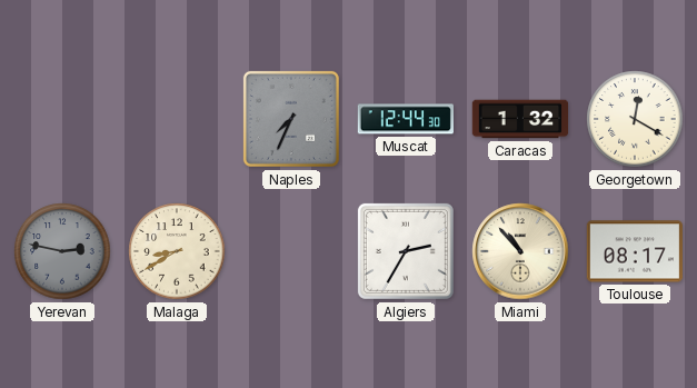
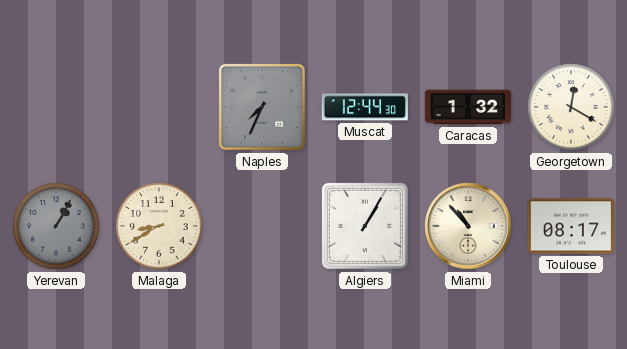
Yerevan: 2:47 -> 1:05
Algiers: 2:35 -> 1:05
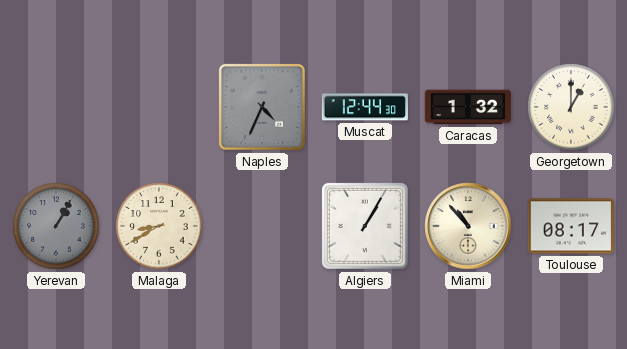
Naples: 7:34 -> 4:34
Georgetown: 12:20 -> 1:00
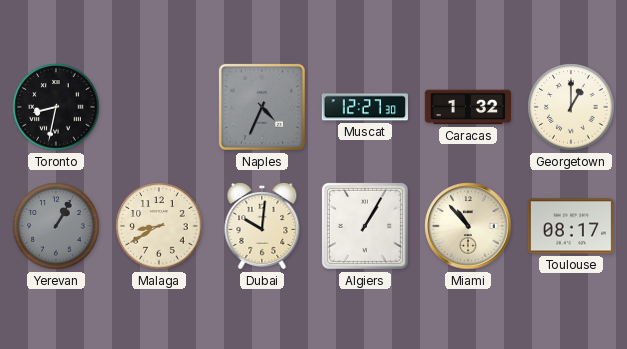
Toronto: none -> 8:32
Muscat: 12:44 -> 12:27
Dubai: none -> 10:01
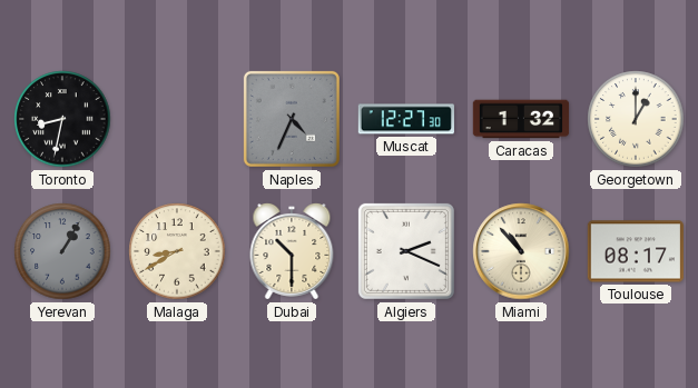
Dubai: 10:01 -> 10:30
Algiers: 1:05 -> 2:19
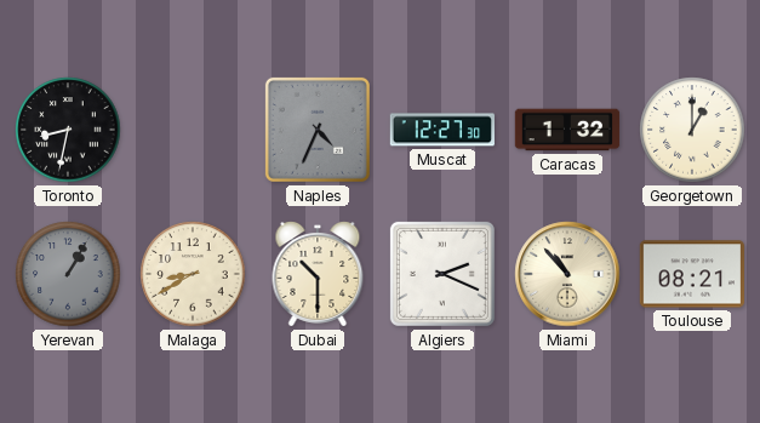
Toulouse: 08:17 -> 08:21
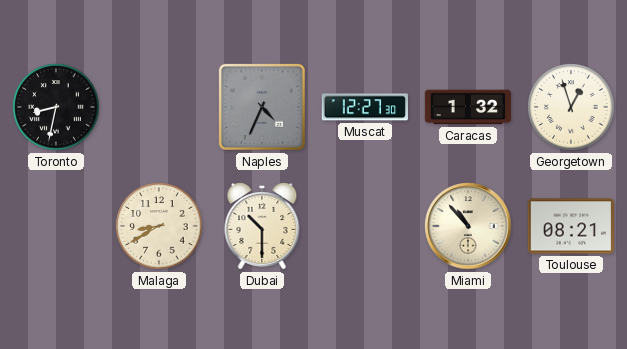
Georgetown: 1:00 -> 12:57
Yerevan: 1:05 -> none
Algiers: 2:19 -> none
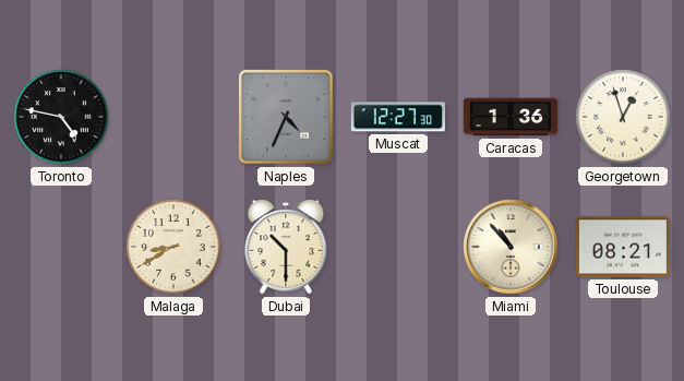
Toronto: 8:32 -> 4:47
Caracas: 1:32 -> 1:36
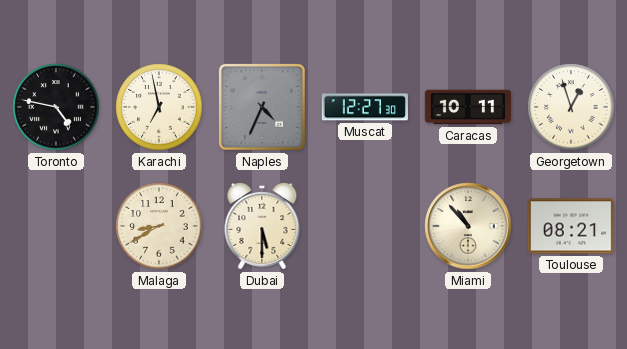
Karachi: none -> 6:58
Caracas: 1:36 -> 10:11
Dubai: 10:30 -> 5:30
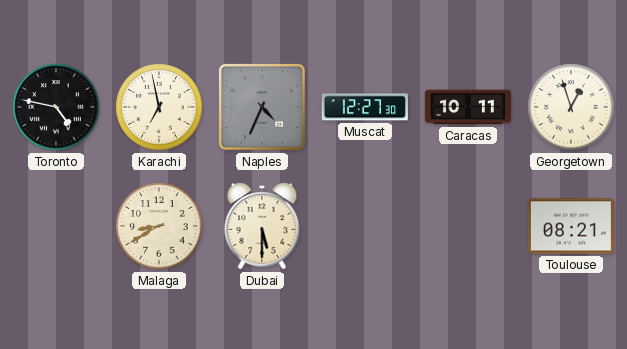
Miami: 10:53 -> none
